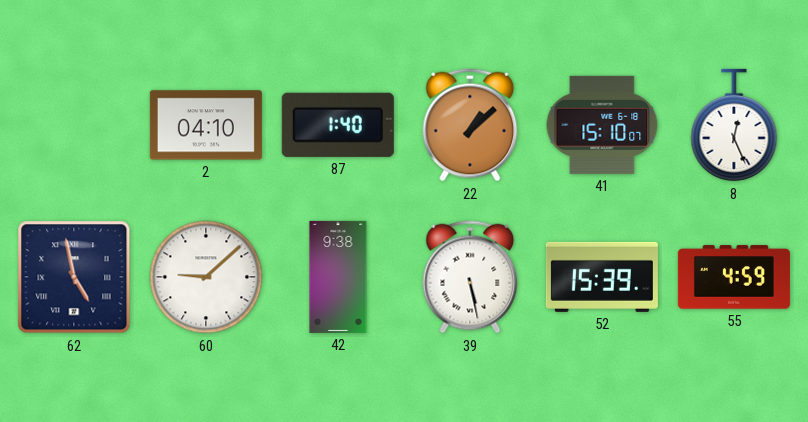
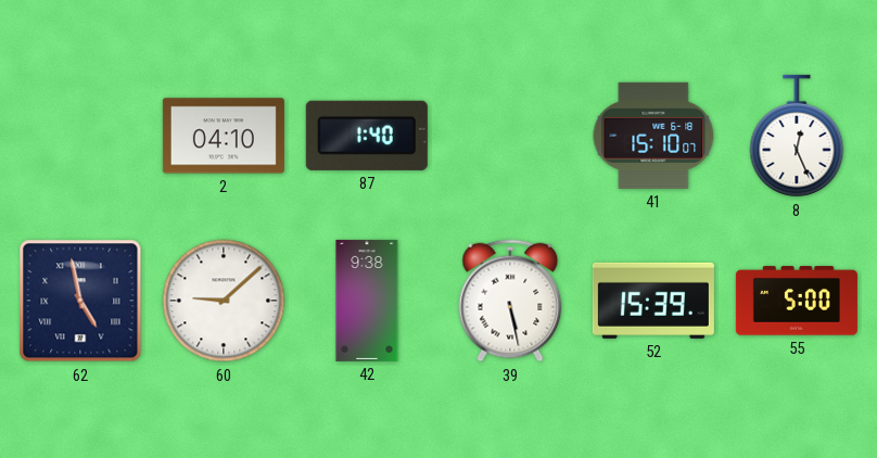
22: 1:08 -> none
55: 4:59 -> 5:00
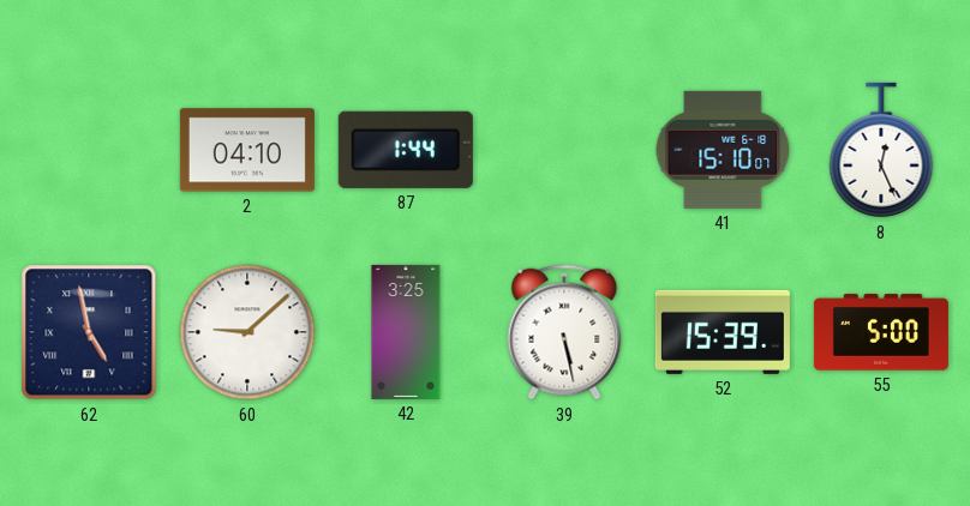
87: 1:40 -> 1:44
42: 9:38 -> 3:25
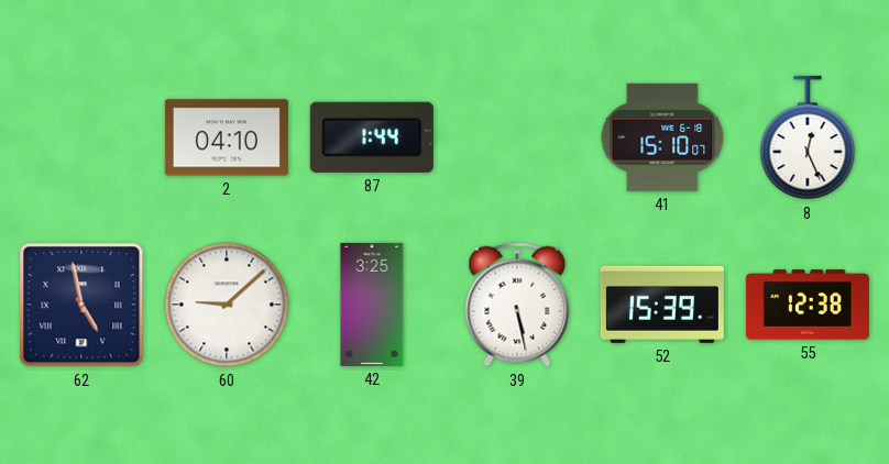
55: 5:00 -> 12:38
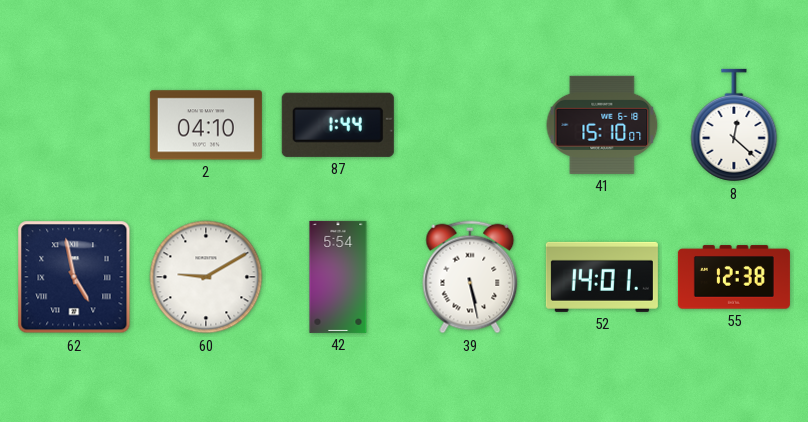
8: 12:26 -> 12:22
60: 9:08 -> 9:10
42: 3:25 -> 5:54
52: 15:39 -> 14:01
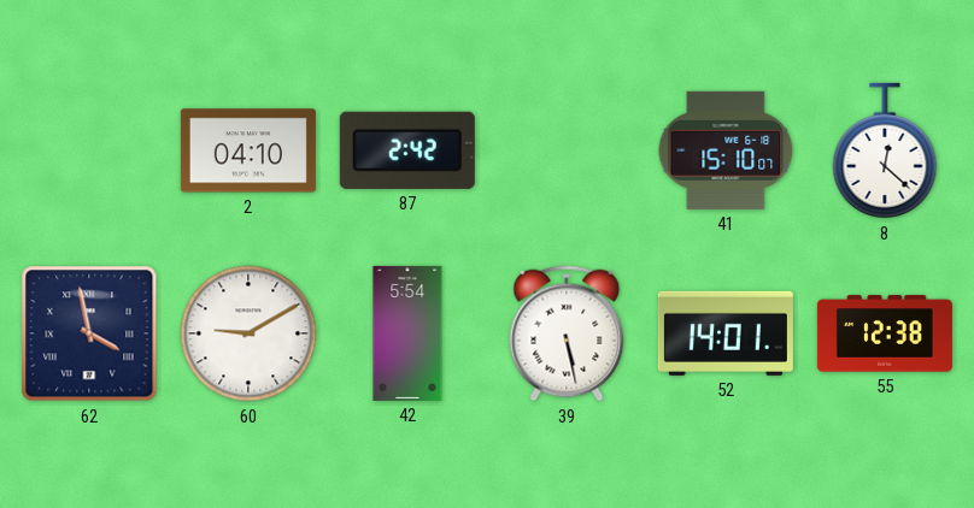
87: 1:44 -> 2:42
62: 4:58 -> 3:58
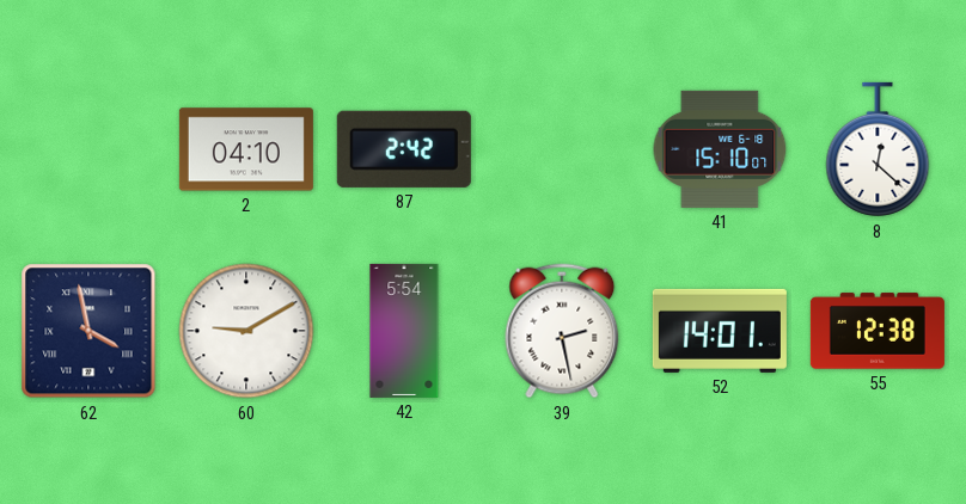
39: 5:28 -> 2:28
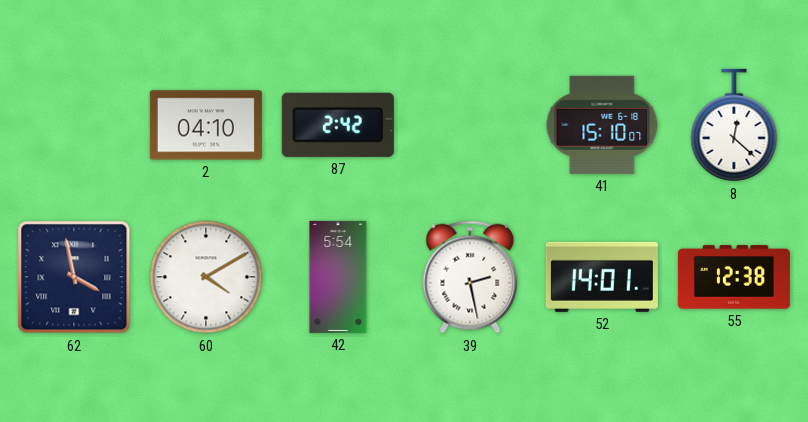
60: 9:10 -> 4:10
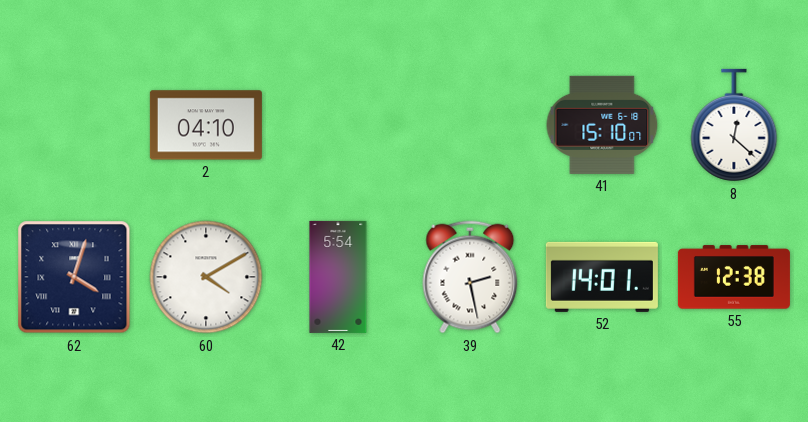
87: 2:42 -> none
62: 3:58 -> 4:03
